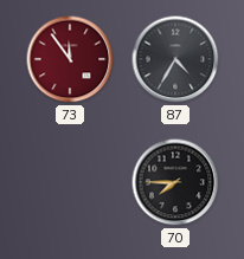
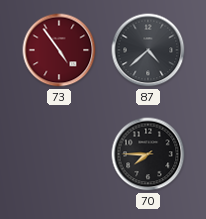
73: 11:54 -> 4:54
87: 4:35 -> 4:38
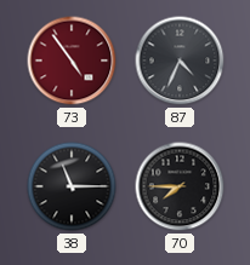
87: 4:38 -> 4:34
38: none -> 11:15
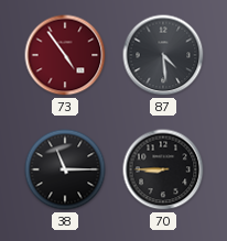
87: 4:34 -> 4:29
70: 7:45 -> 8:45
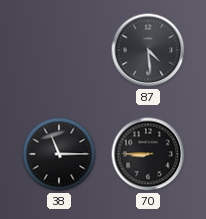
73: 4:54 -> none
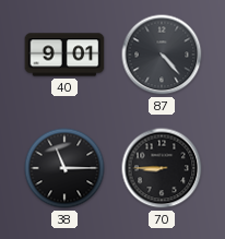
40: none -> 9:01
87: 4:29 -> 4:23
